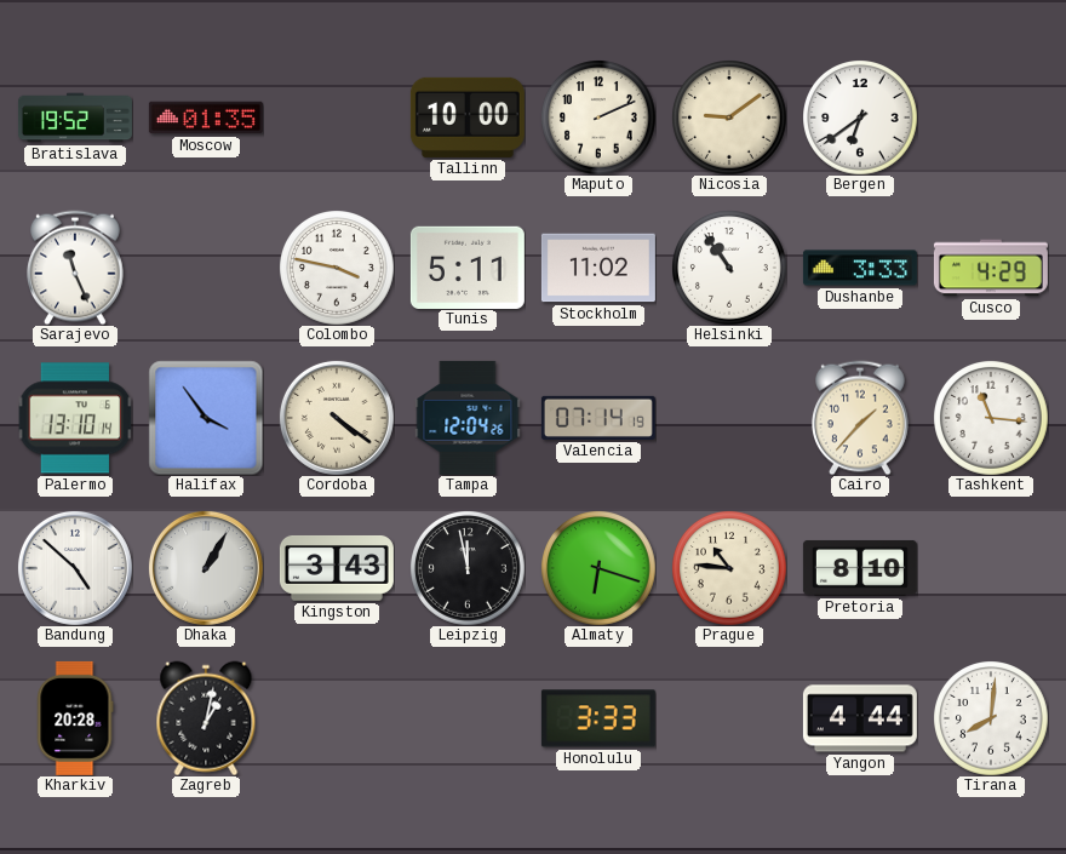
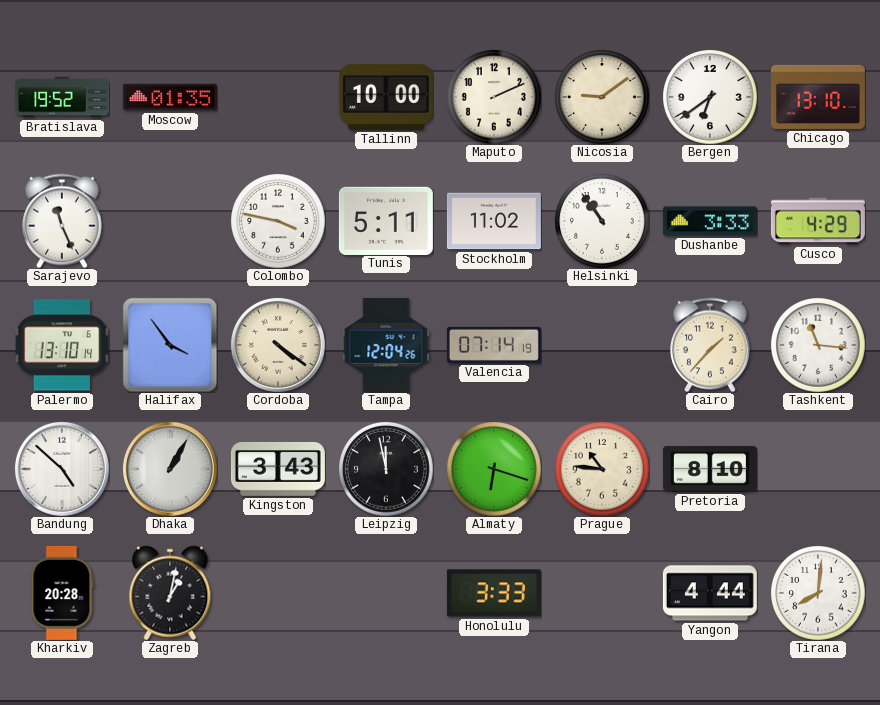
Chicago: none -> 13:10
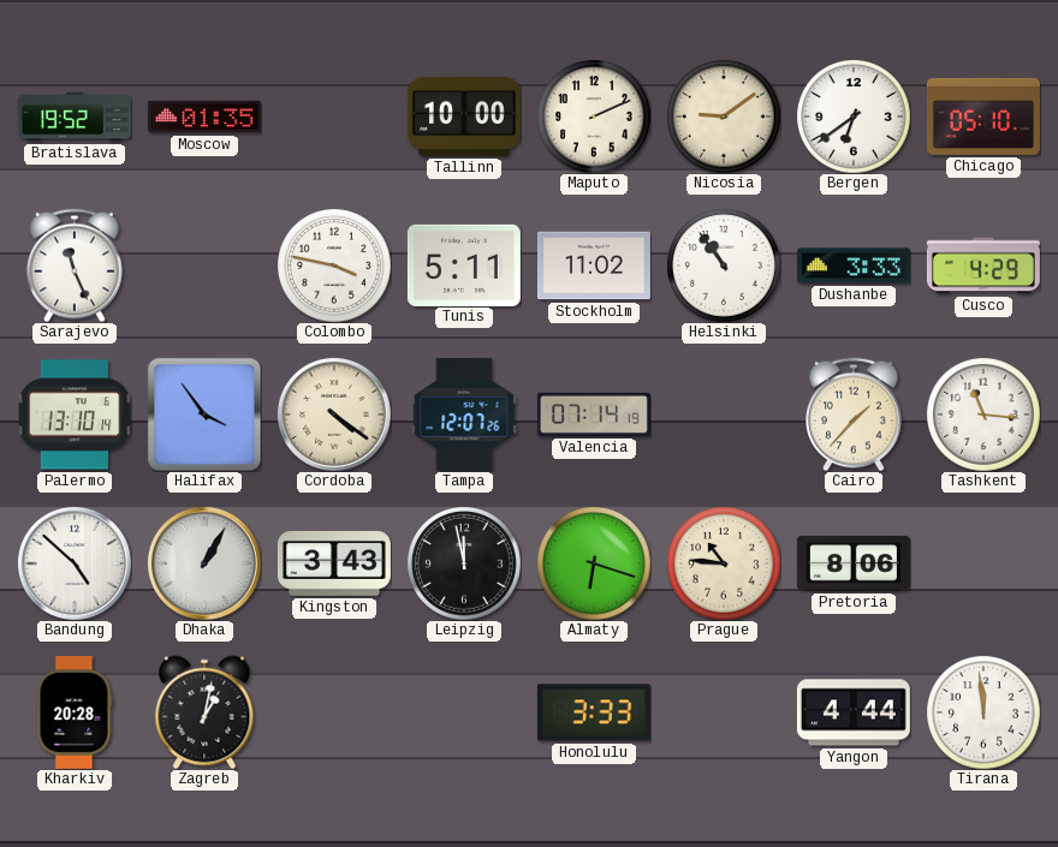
Chicago: 13:10 -> 05:10
Tampa: 12:04 -> 12:07
Pretoria: 8:10 -> 8:06
Tirana: 8:01 -> 11:59
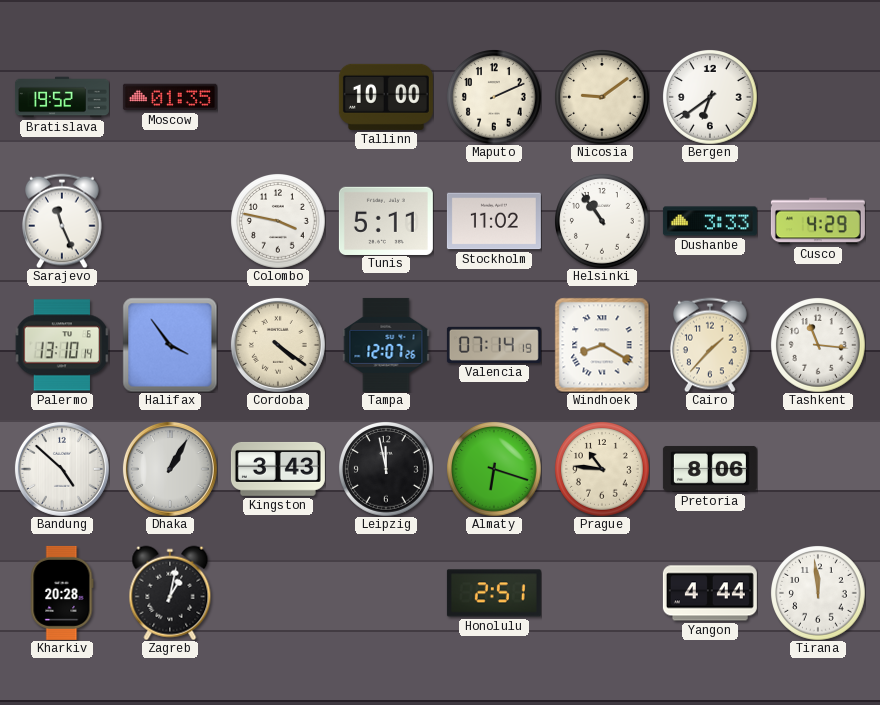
Chicago: 05:10 -> none
Windhoek: none -> 8:20
Honolulu: 3:33 -> 2:51
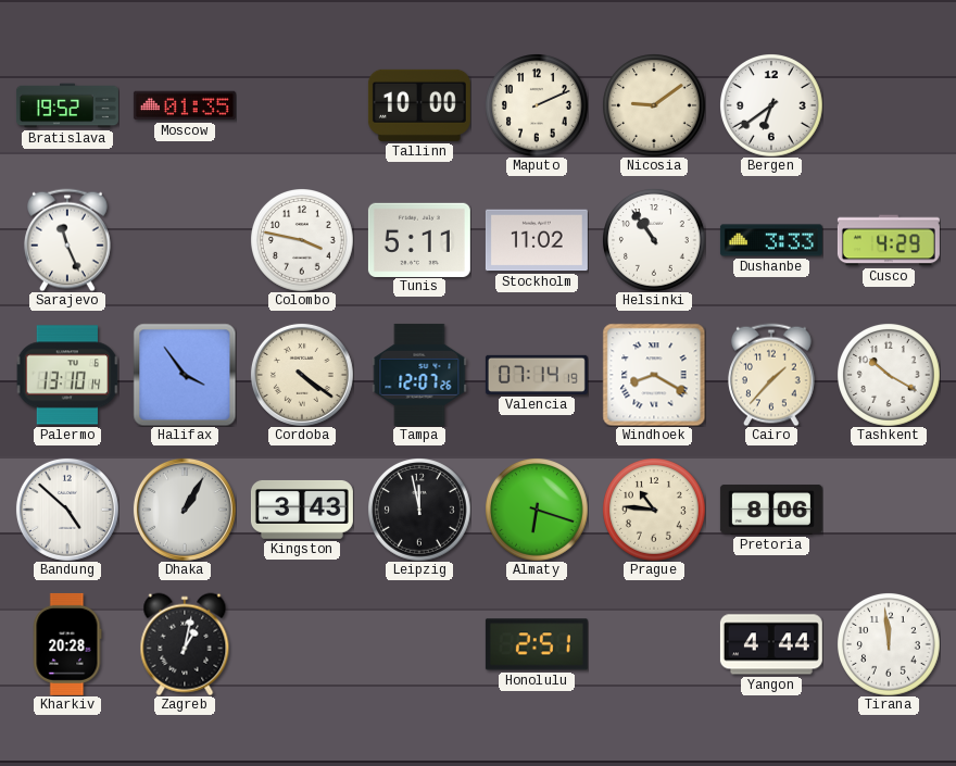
Tashkent: 11:16 -> 10:20
